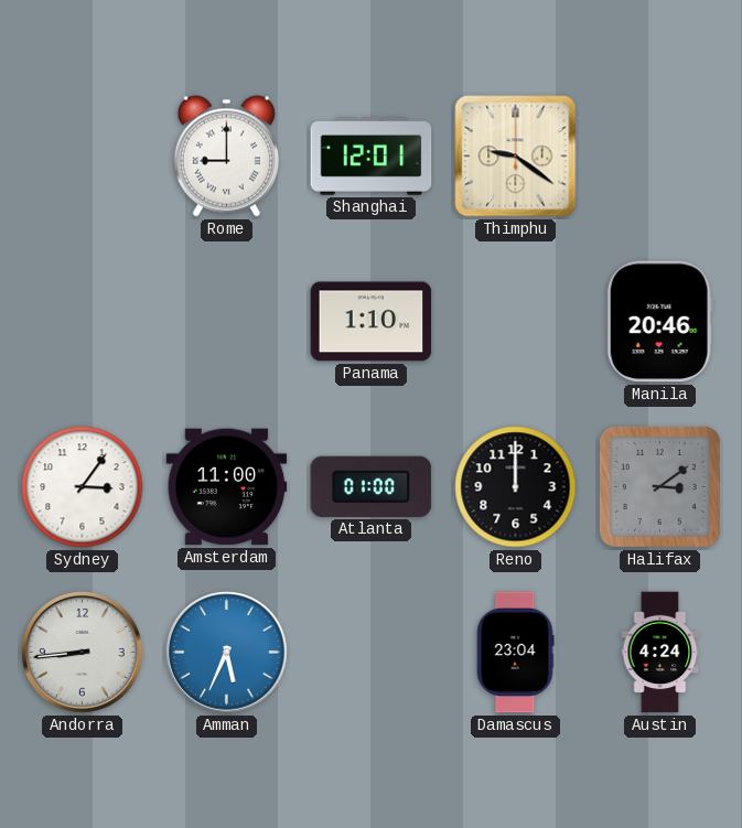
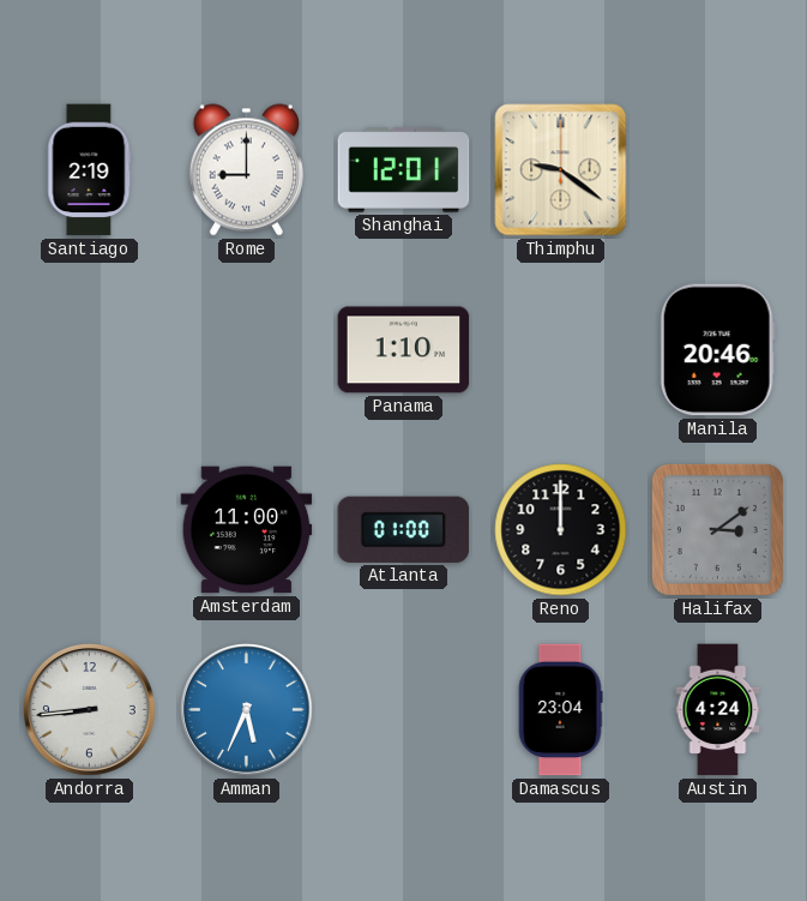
Santiago: none -> 2:19
Sydney: 3:06 -> none
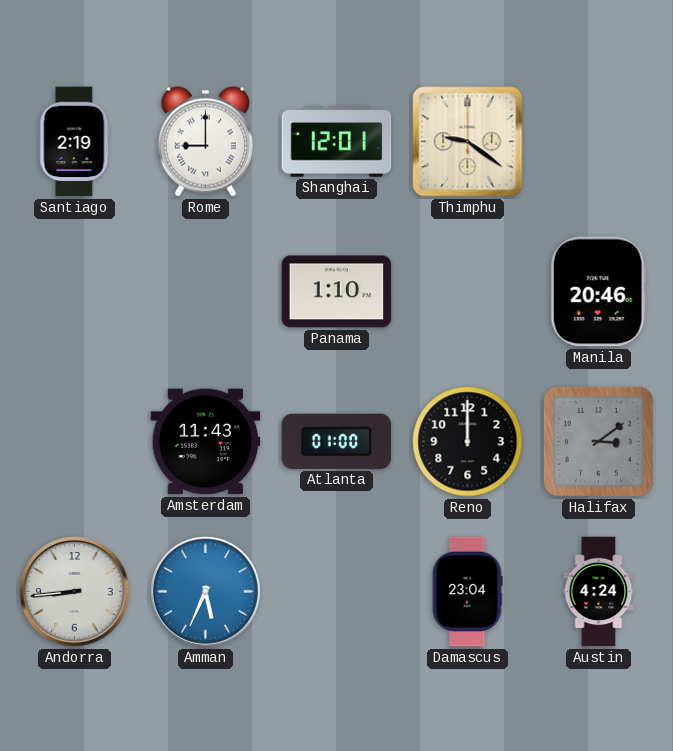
Amsterdam: 11:00 -> 11:43
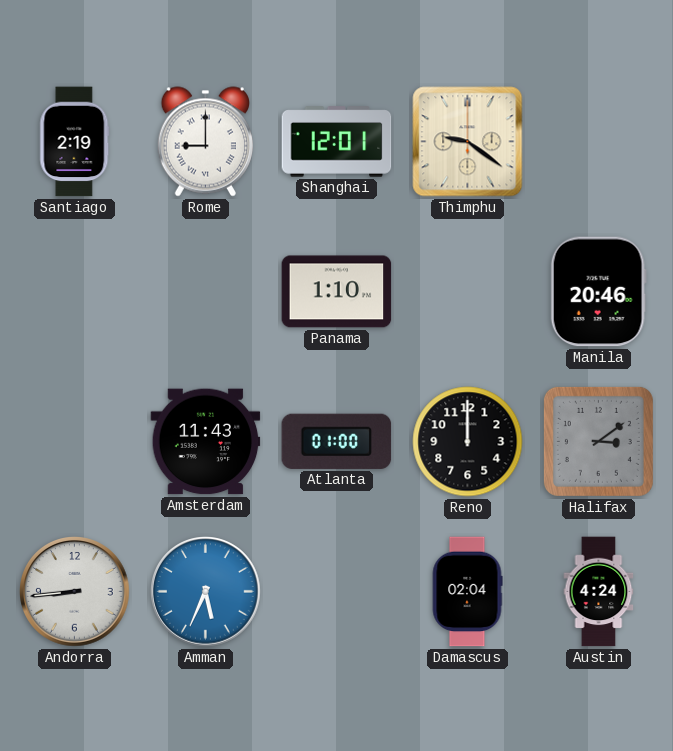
Damascus: 23:04 -> 02:04
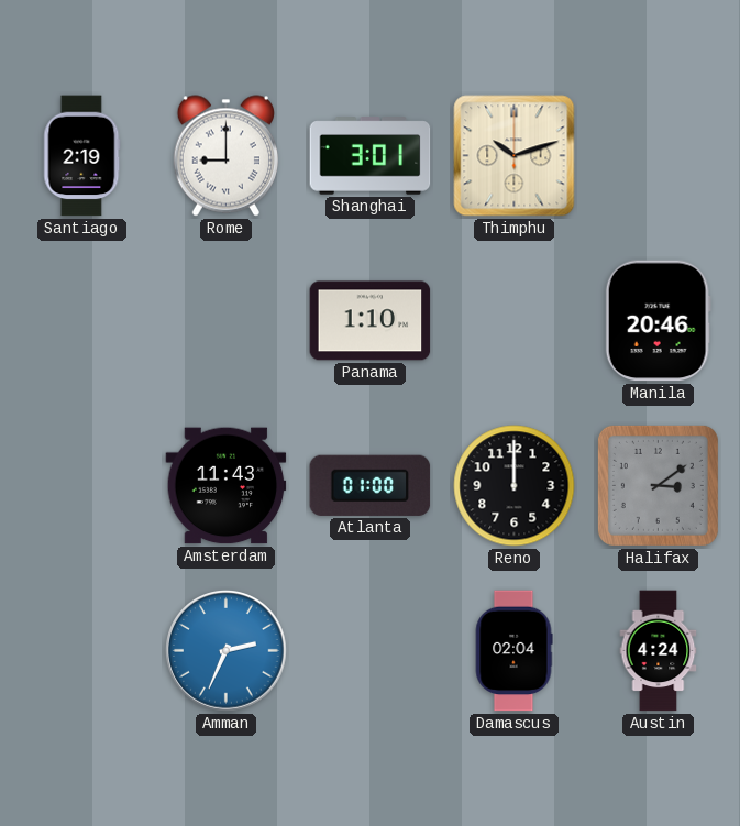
Shanghai: 12:01 -> 3:01
Thimphu: 9:21 -> 10:12
Andorra: 8:44 -> none
Amman: 5:34 -> 2:34
